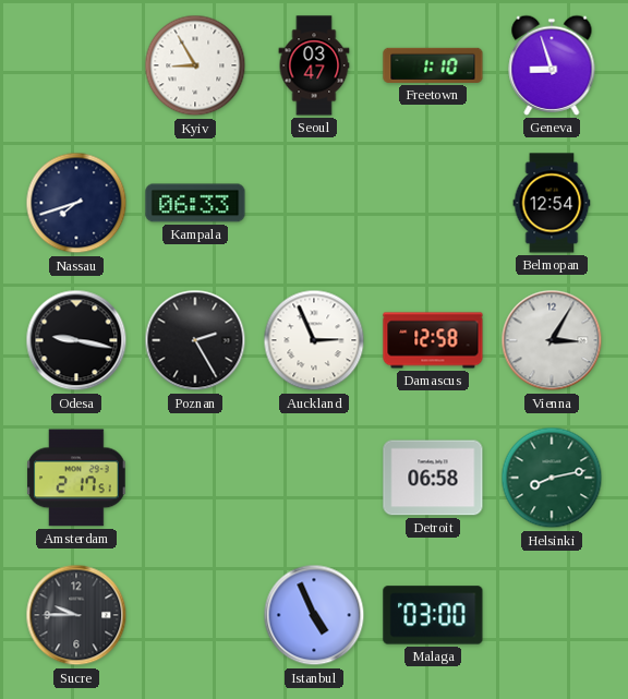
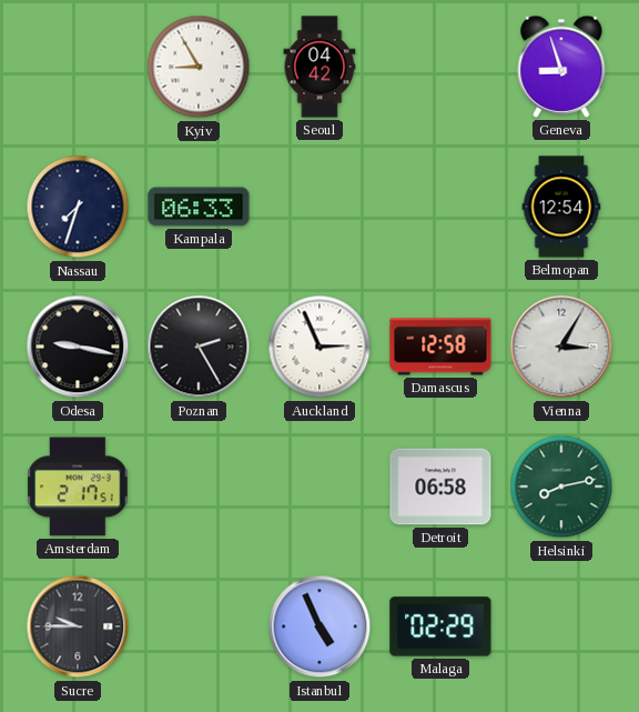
Seoul: 03:47 -> 04:42
Freetown: 1:10 -> none
Nassau: 7:42 -> 7:33
Malaga: 03:00 -> 02:29
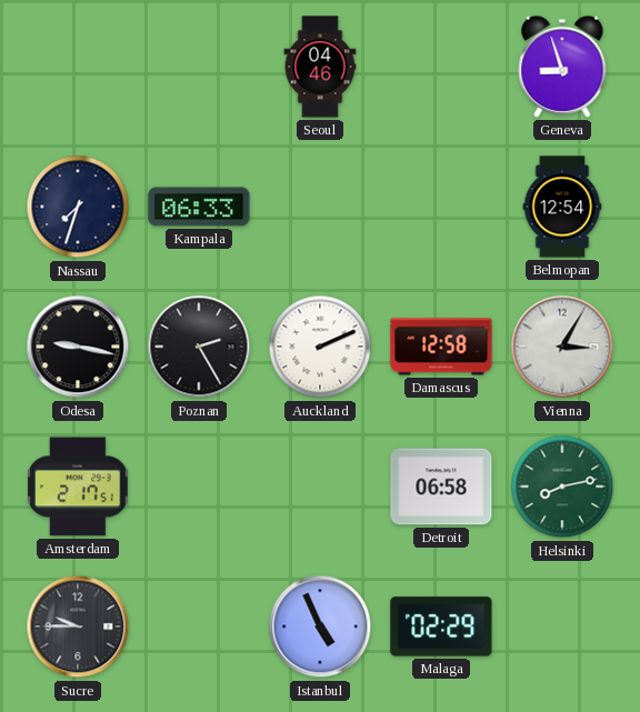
Kyiv: 8:55 -> none
Seoul: 04:42 -> 04:46
Auckland: 2:56 -> 2:11
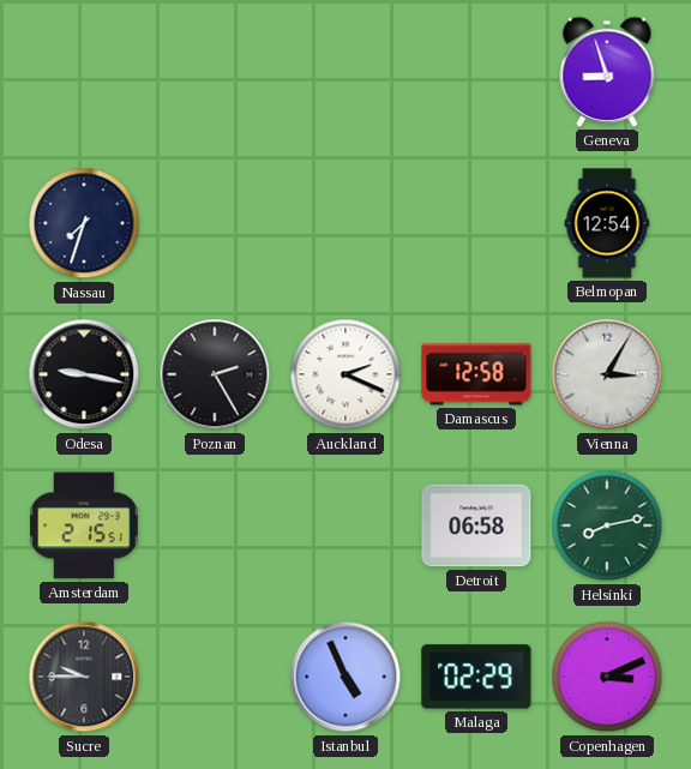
Seoul: 04:46 -> none
Kampala: 06:33 -> none
Auckland: 2:11 -> 2:19
Amsterdam: 2:17 -> 2:15
Copenhagen: none -> 3:11
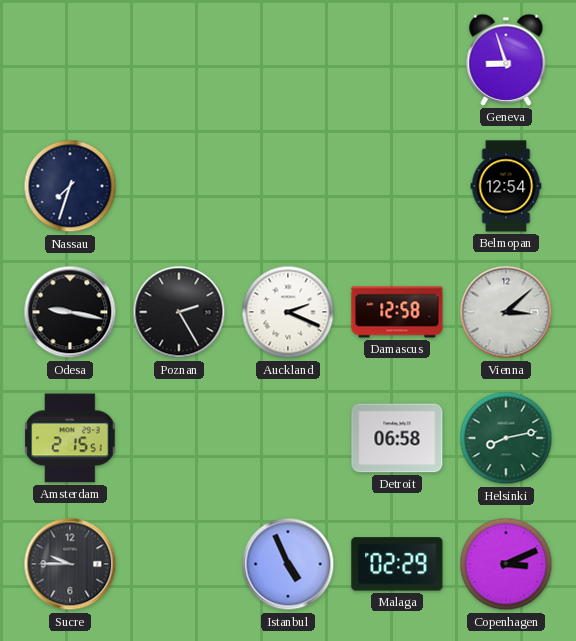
Vienna: 3:05 -> 3:08
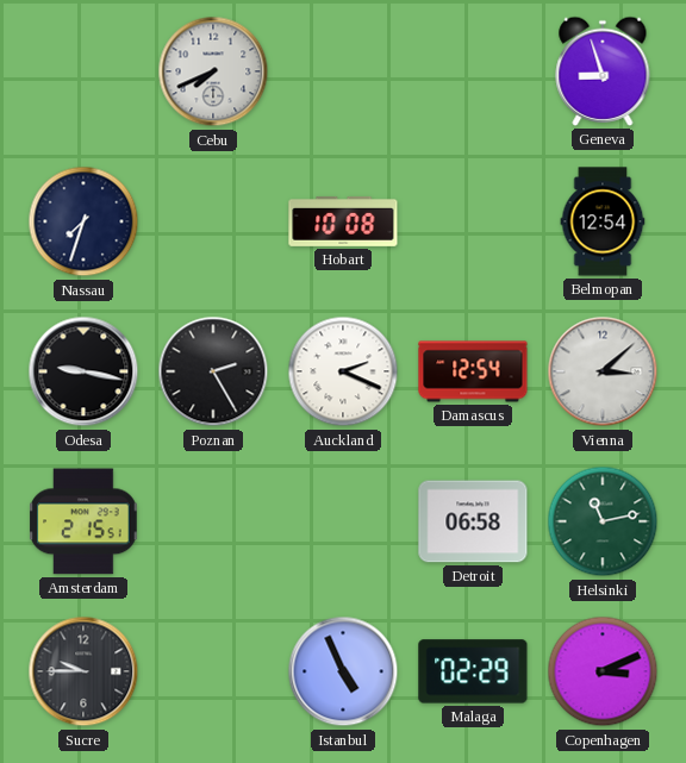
Cebu: none -> 7:41
Hobart: none -> 10:08
Damascus: 12:58 -> 12:54
Helsinki: 8:13 -> 11:13
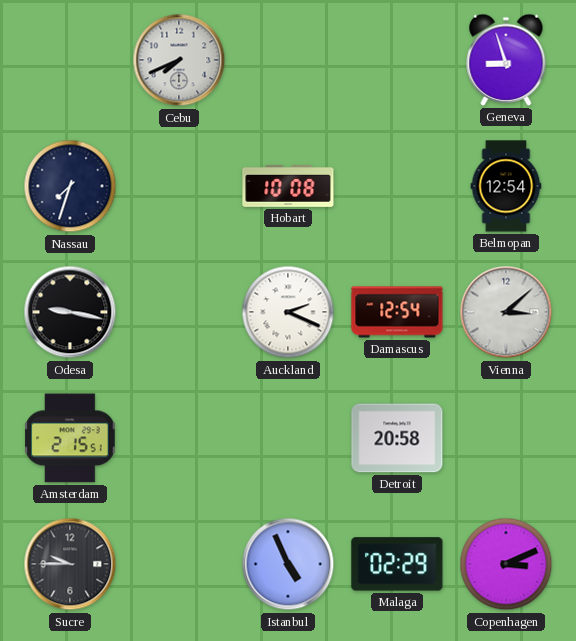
Poznan: 2:25 -> none
Detroit: 06:58 -> 20:58
Helsinki: 11:13 -> none
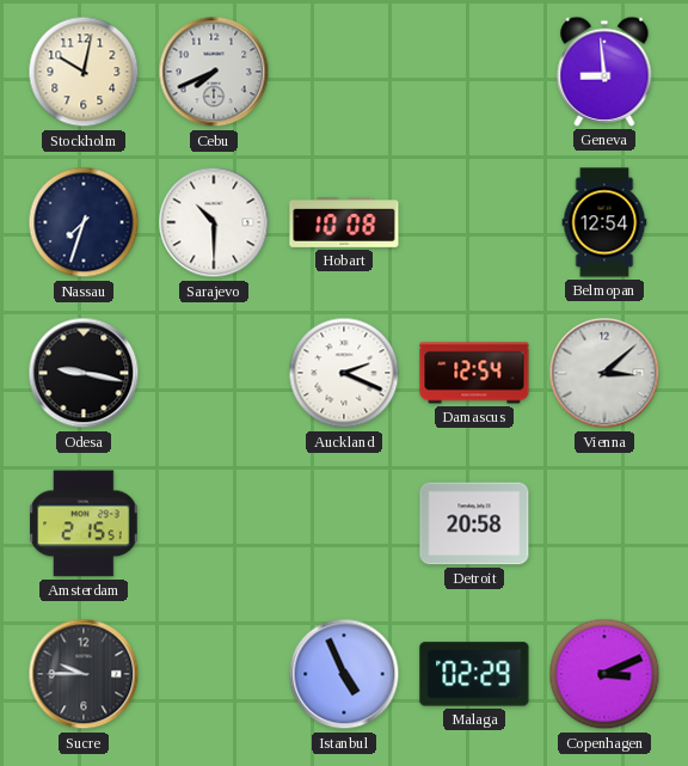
Stockholm: none -> 10:02
Geneva: 8:57 -> 8:59
Sarajevo: none -> 10:30
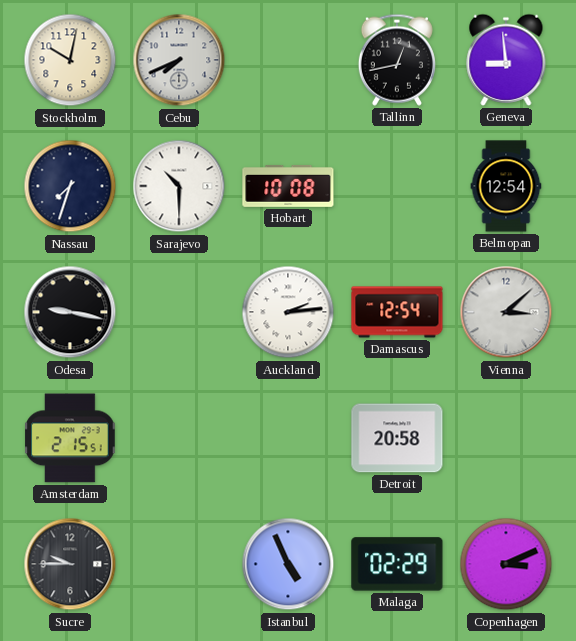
Tallinn: none -> 12:43
Auckland: 2:19 -> 2:14
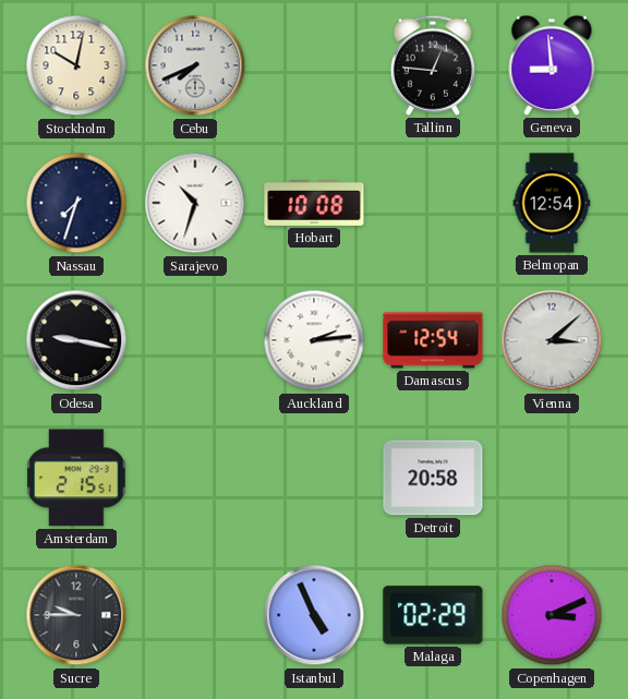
Tallinn: 12:43 -> 12:46
Sarajevo: 10:30 -> 10:33
